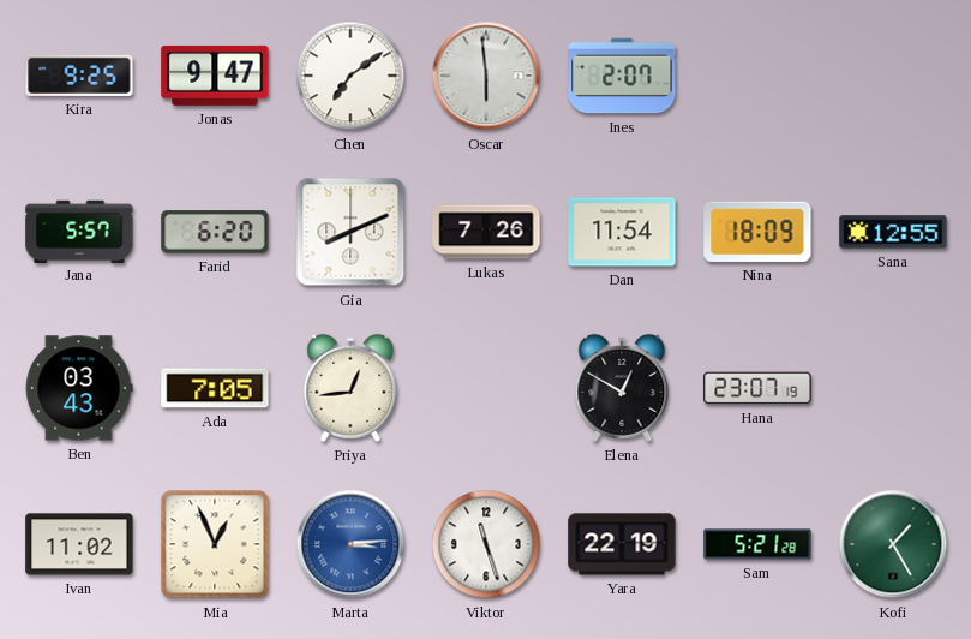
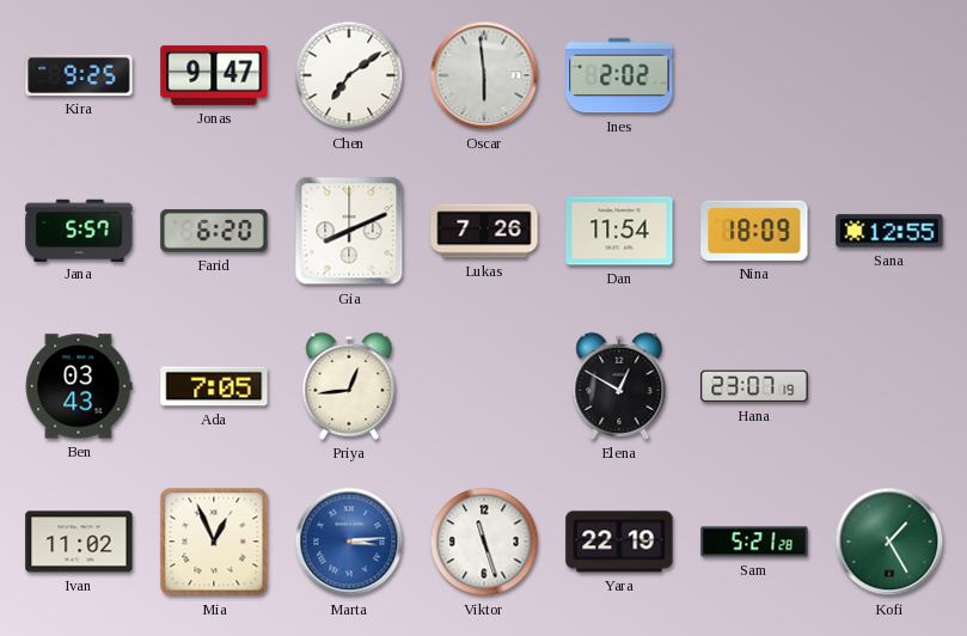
Ines: 2:07 -> 2:02
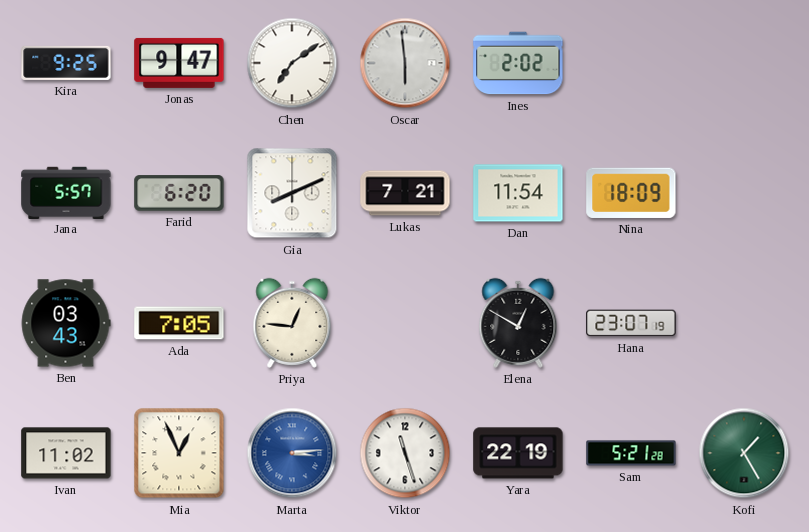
Lukas: 7:26 -> 7:21
Sana: 12:55 -> none
Priya: 12:44 -> 12:46
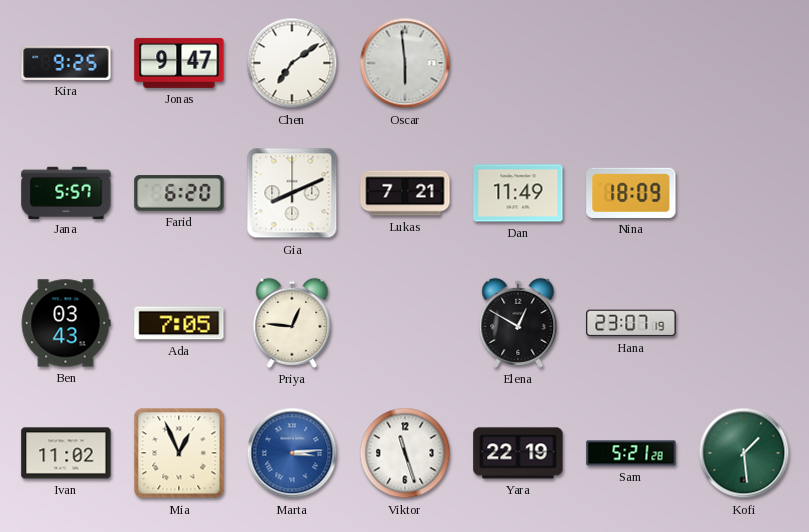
Ines: 2:02 -> none
Dan: 11:54 -> 11:49
Kofi: 1:25 -> 1:29
